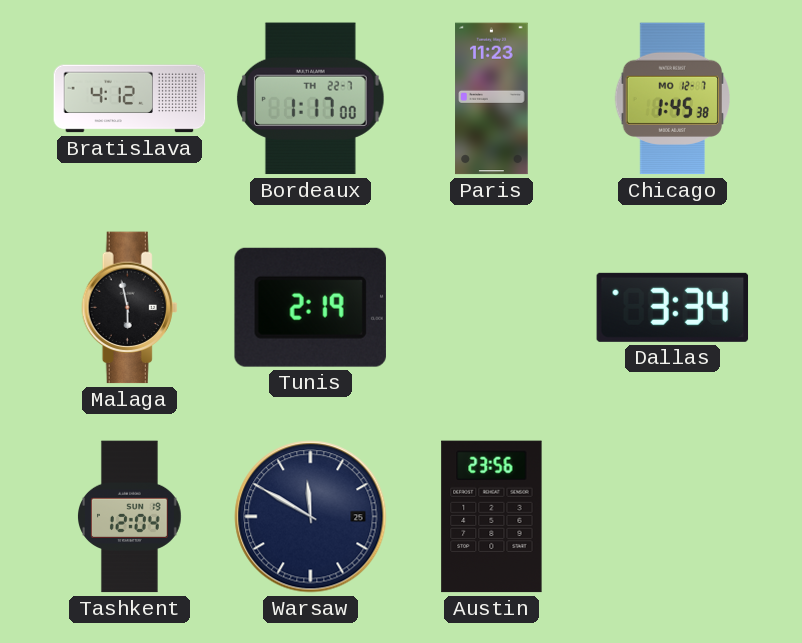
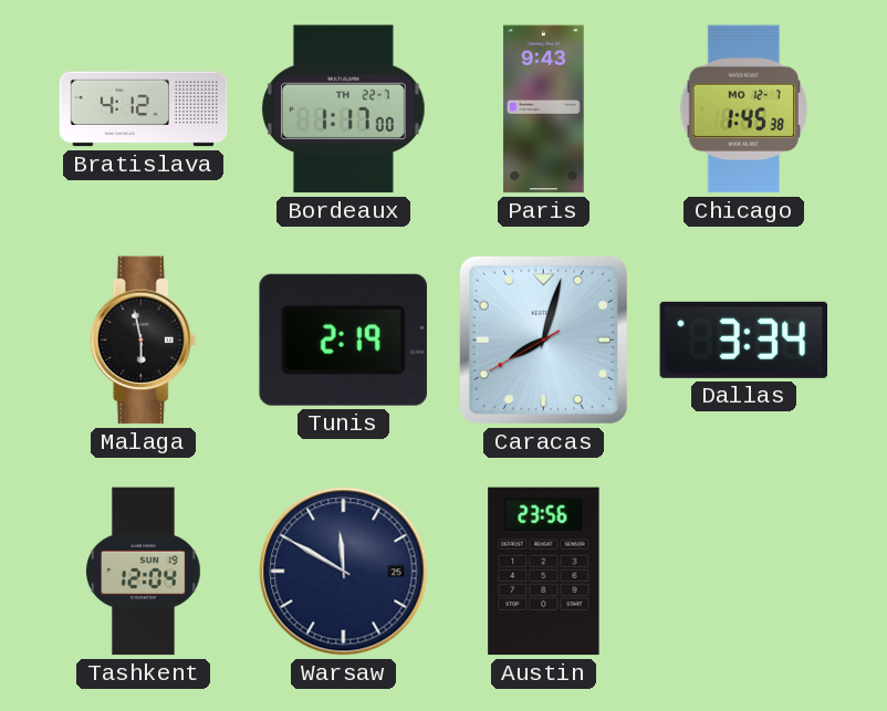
Paris: 11:23 -> 9:43
Caracas: none -> 8:02
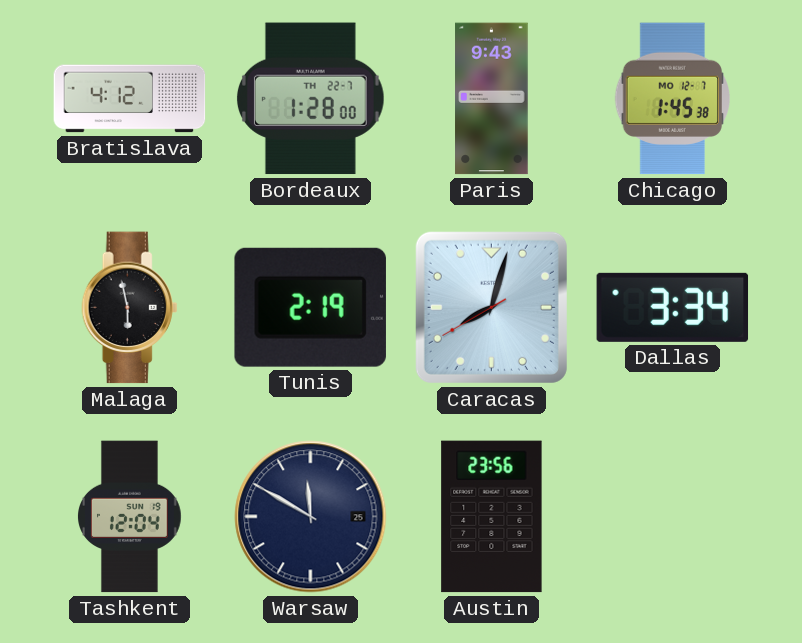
Bordeaux: 1:17 -> 1:28
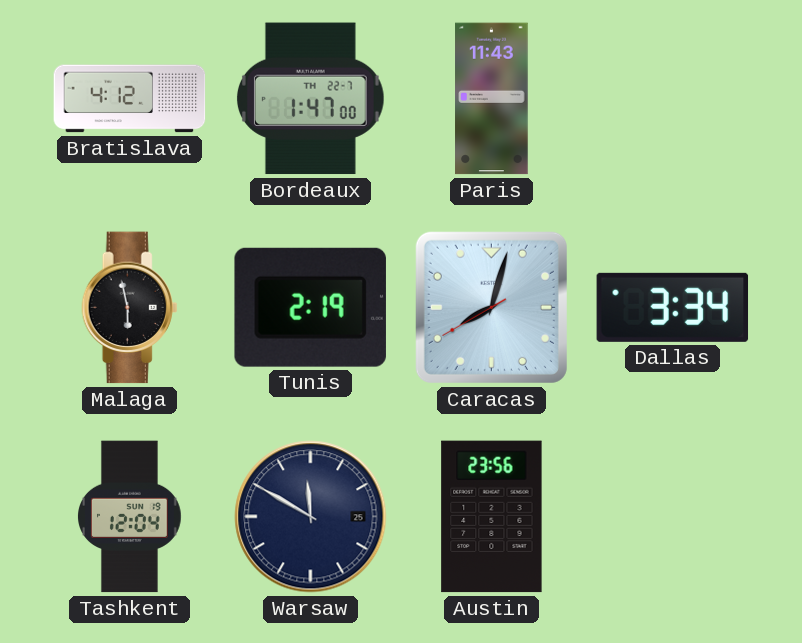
Bordeaux: 1:28 -> 1:47
Paris: 9:43 -> 11:43
Chicago: 1:45 -> none
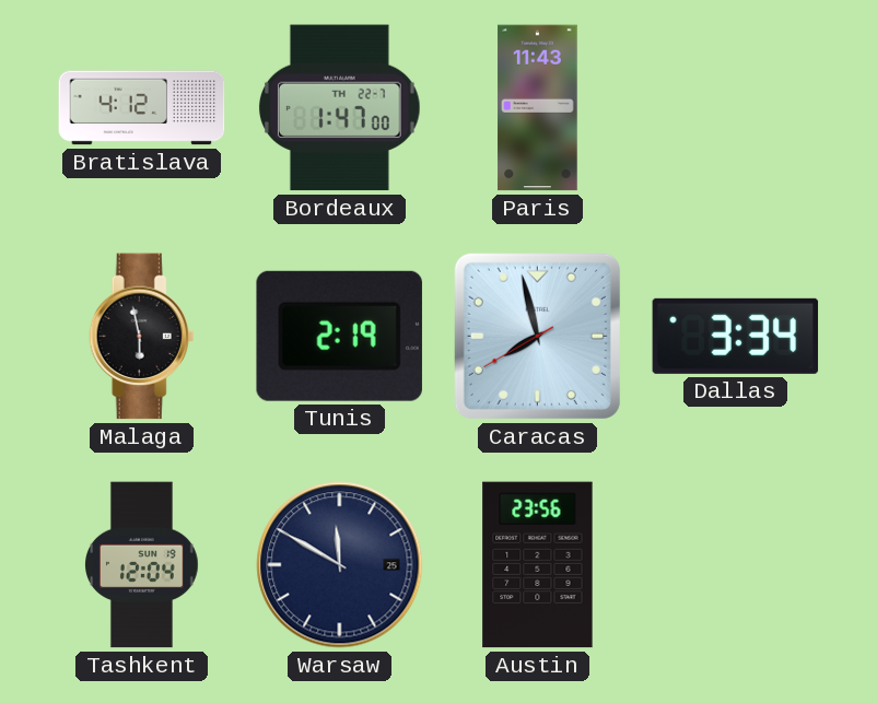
Caracas: 8:02 -> 7:57
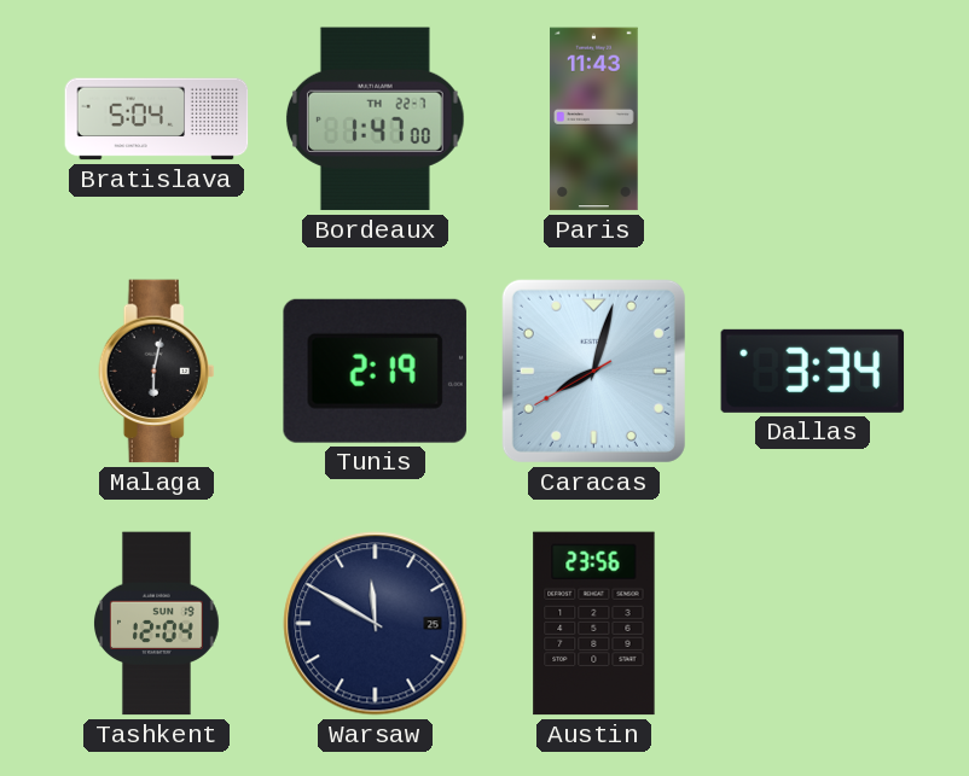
Bratislava: 4:12 -> 5:04
Malaga: 5:58 -> 6:02
Caracas: 7:57 -> 8:02
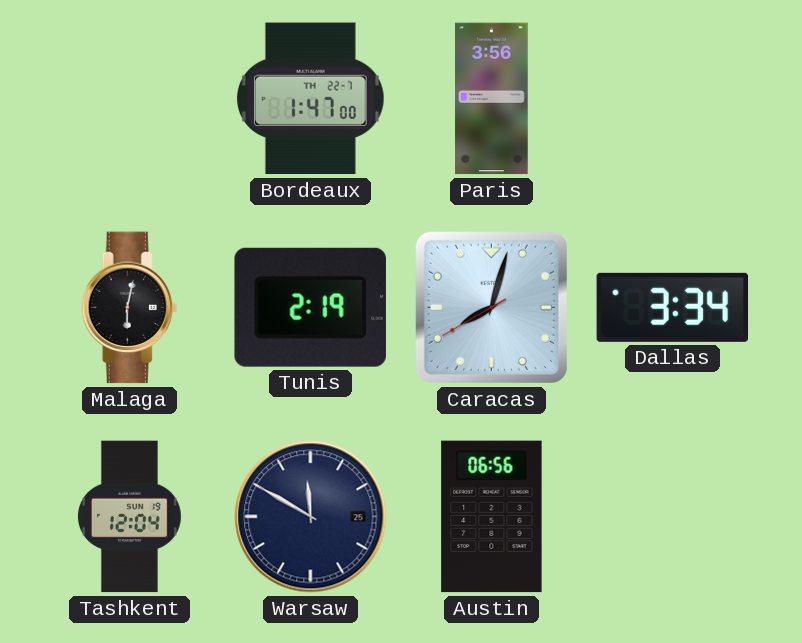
Bratislava: 5:04 -> none
Paris: 11:43 -> 3:56
Austin: 23:56 -> 06:56
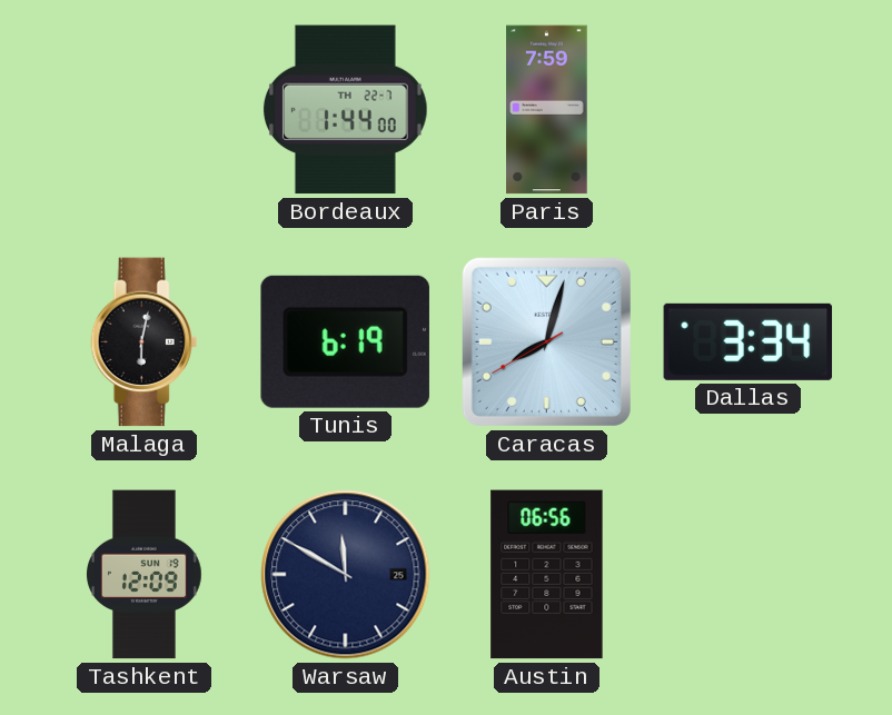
Bordeaux: 1:47 -> 1:44
Paris: 3:56 -> 7:59
Tunis: 2:19 -> 6:19
Tashkent: 12:04 -> 12:09
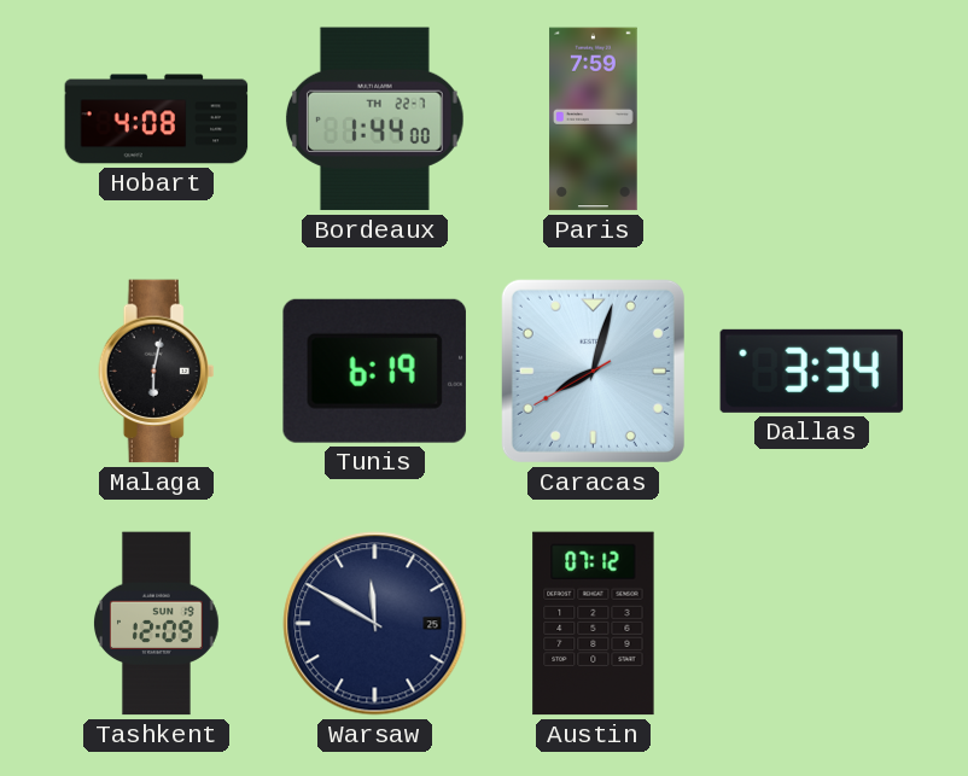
Hobart: none -> 4:08
Austin: 06:56 -> 07:12
